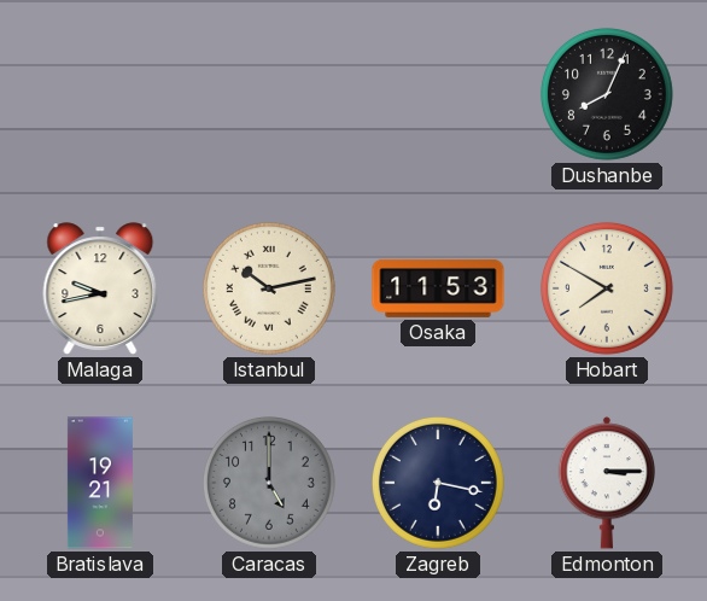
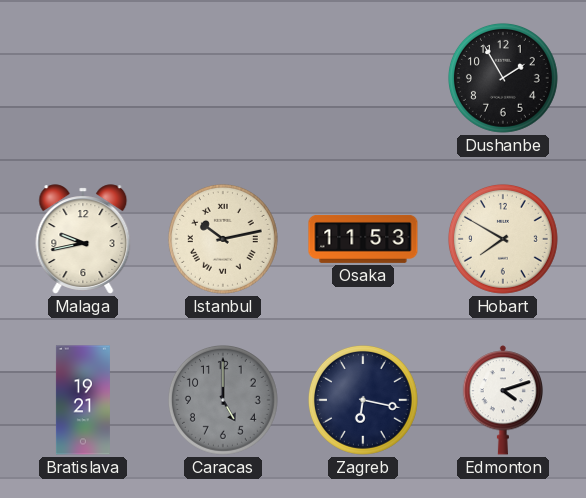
Dushanbe: 8:04 -> 1:55
Edmonton: 3:15 -> 4:12
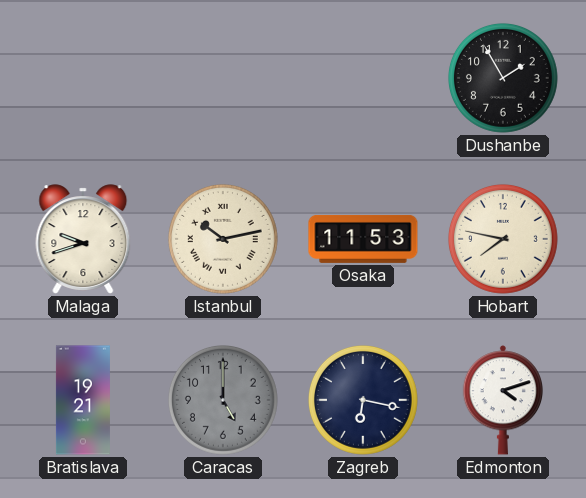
Malaga: 9:43 -> 9:42
Hobart: 7:50 -> 7:47
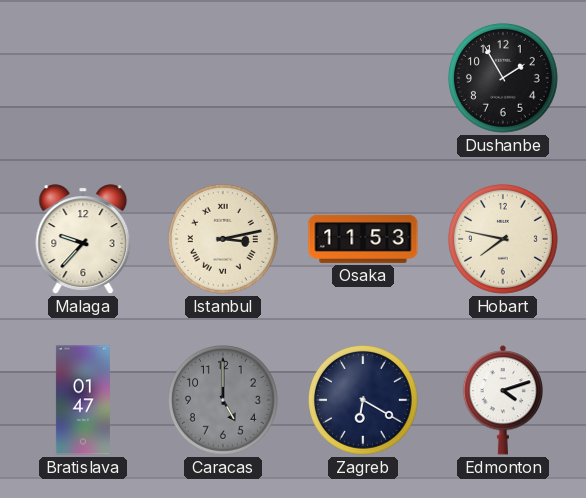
Malaga: 9:42 -> 9:37
Istanbul: 10:13 -> 3:13
Bratislava: 19:21 -> 01:47
Zagreb: 6:17 -> 6:20
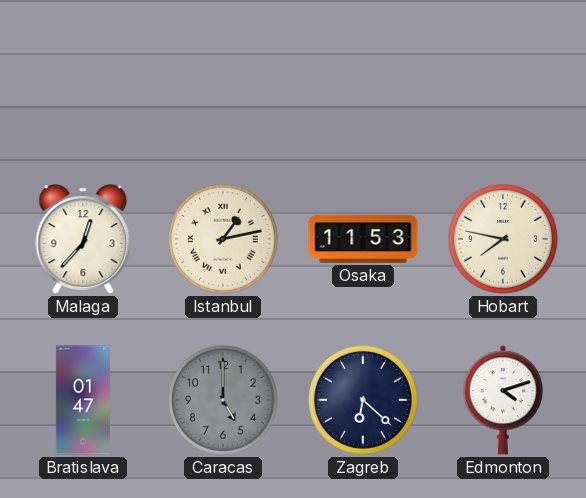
Dushanbe: 1:55 -> none
Malaga: 9:37 -> 12:37
Istanbul: 3:13 -> 1:13
Zagreb: 6:20 -> 6:22
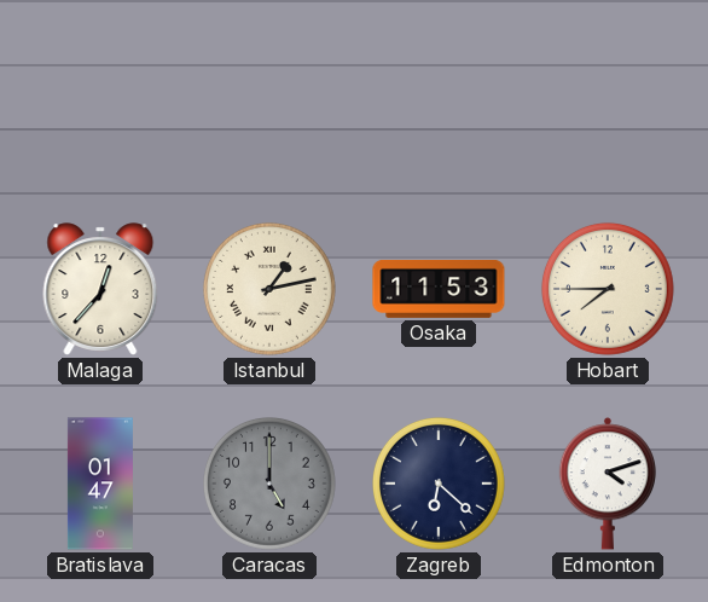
Hobart: 7:47 -> 7:45
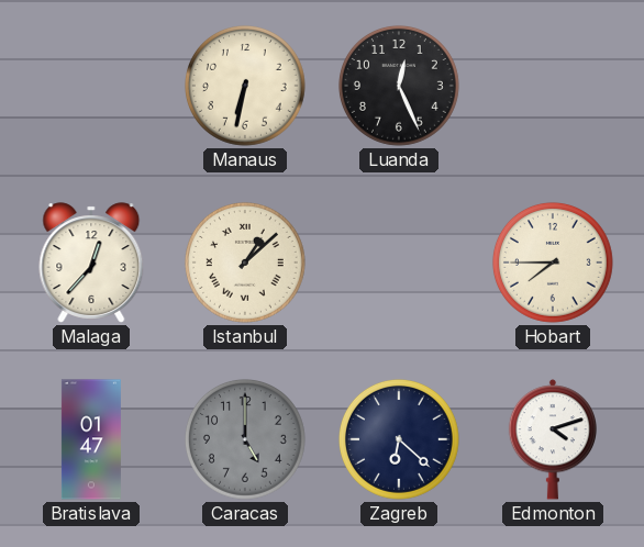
Manaus: none -> 6:32
Luanda: none -> 12:26
Istanbul: 1:13 -> 1:08
Osaka: 11:53 -> none
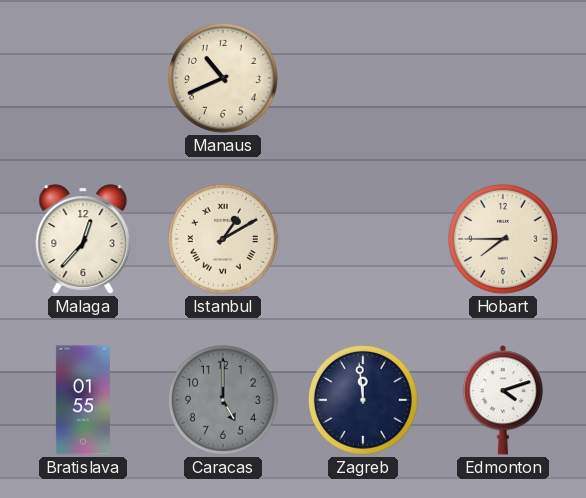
Manaus: 6:32 -> 10:41
Luanda: 12:26 -> none
Istanbul: 1:08 -> 1:10
Bratislava: 01:47 -> 01:55
Zagreb: 6:22 -> 11:59
